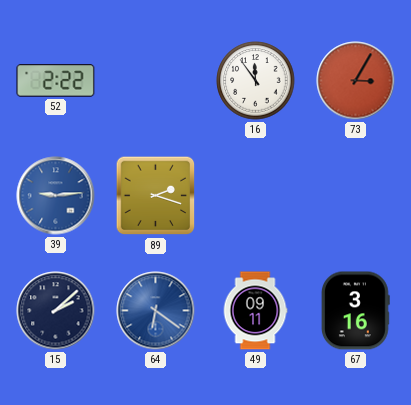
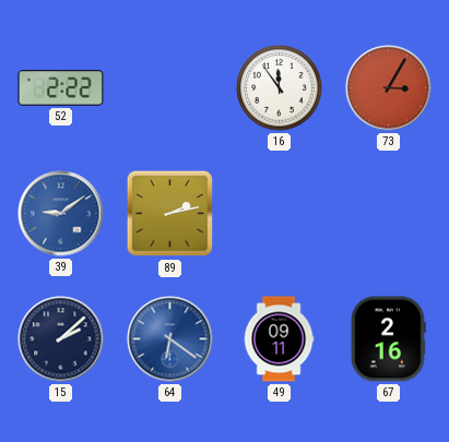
39: 9:14 -> 9:09
89: 2:18 -> 2:13
67: 3:16 -> 2:16
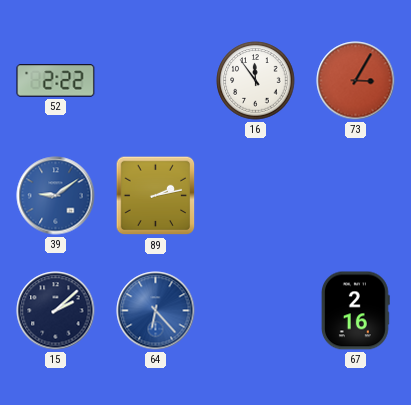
64: 6:21 -> 6:23
49: 09:11 -> none
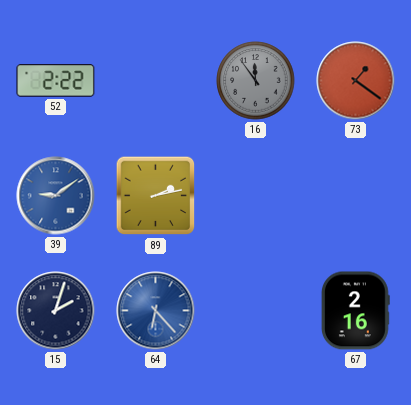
16 dial: white -> grey
73: 3:05 -> 1:21
15: 2:08 -> 2:03
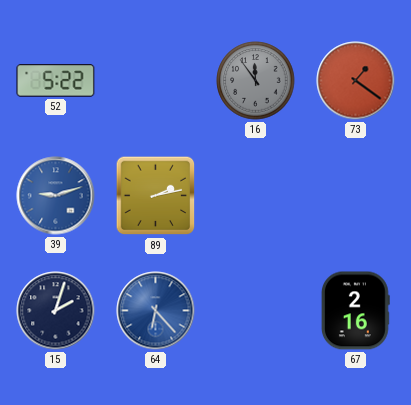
52: 2:22 -> 5:22
39: 9:09 -> 9:12
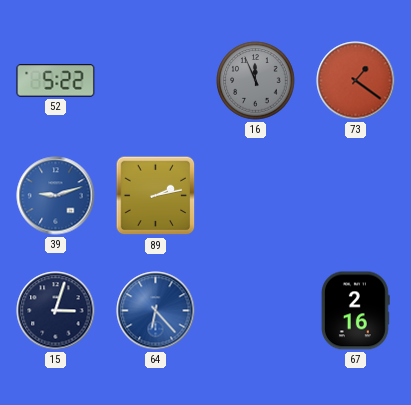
16: 11:54 -> 11:56
15: 2:03 -> 3:03
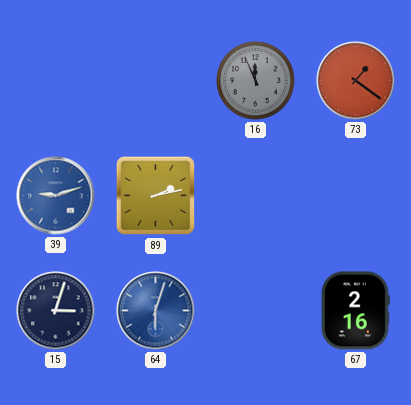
52: 5:22 -> none
64: 6:23 -> 6:03
